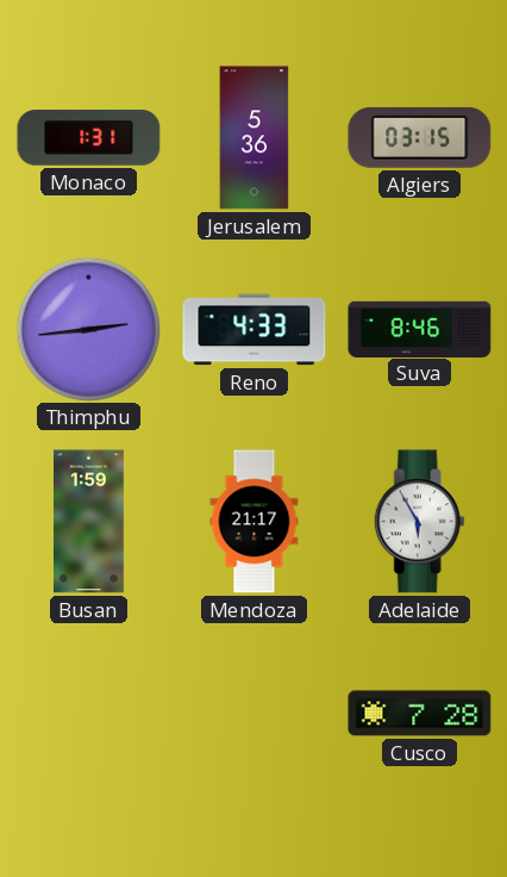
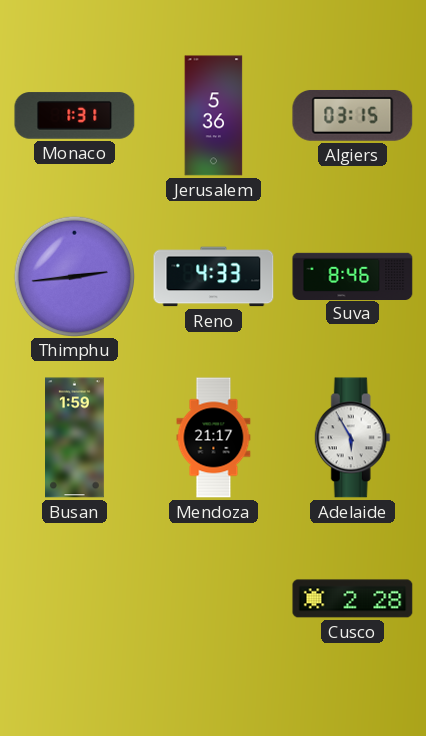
Cusco: 7:28 -> 2:28
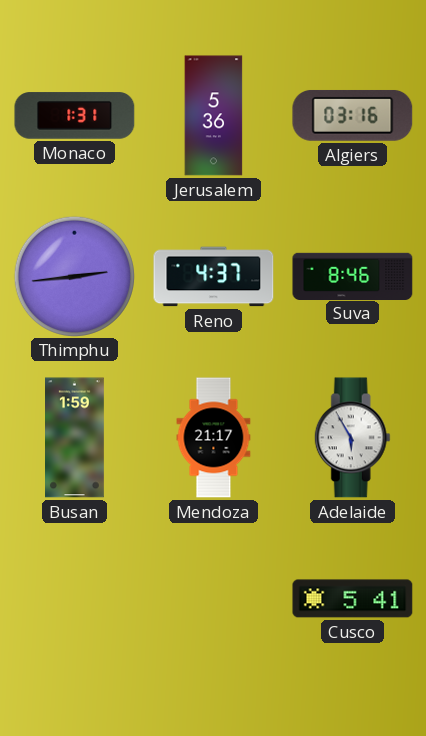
Algiers: 03:15 -> 03:16
Reno: 4:33 -> 4:37
Cusco: 2:28 -> 5:41
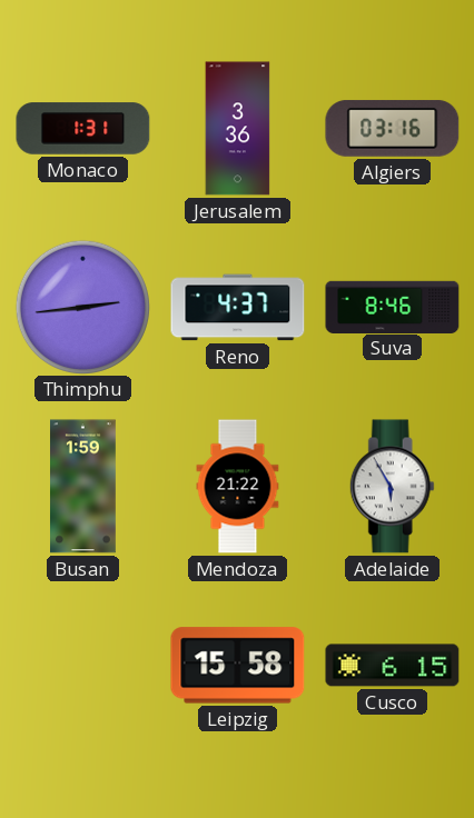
Jerusalem: 5:36 -> 3:36
Mendoza: 21:17 -> 21:22
Leipzig: none -> 15:58
Cusco: 5:41 -> 6:15
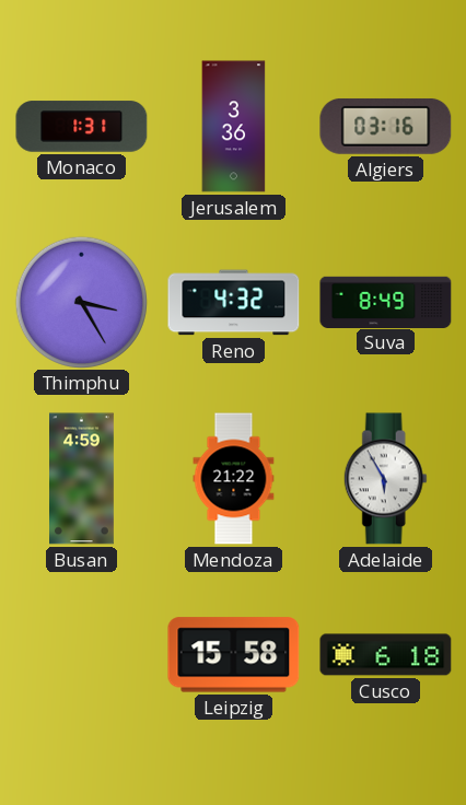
Thimphu: 2:44 -> 3:25
Reno: 4:37 -> 4:32
Suva: 8:46 -> 8:49
Busan: 1:59 -> 4:59
Cusco: 6:15 -> 6:18
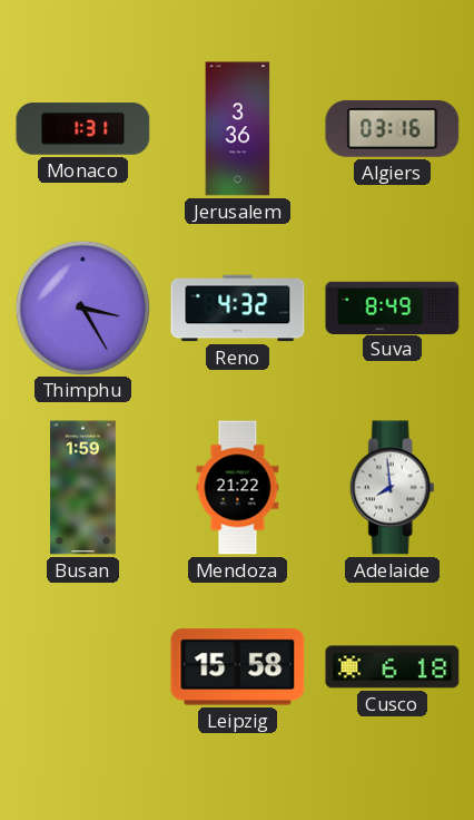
Busan: 4:59 -> 1:59
Adelaide: 5:55 -> 7:59
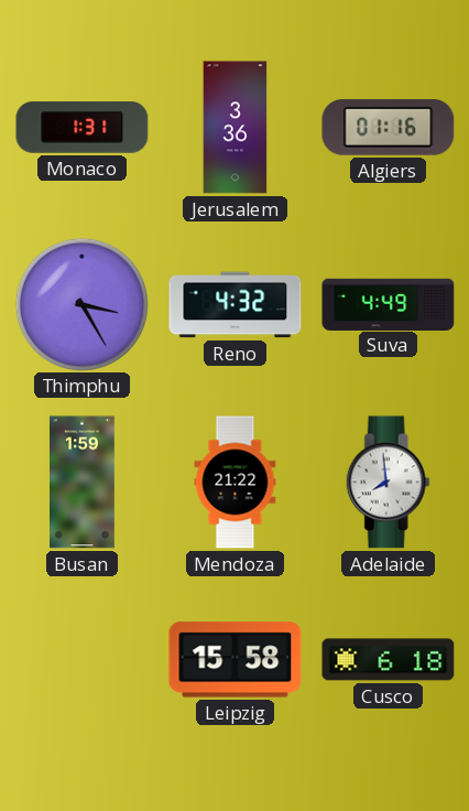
Algiers: 03:16 -> 01:16
Suva: 8:49 -> 4:49
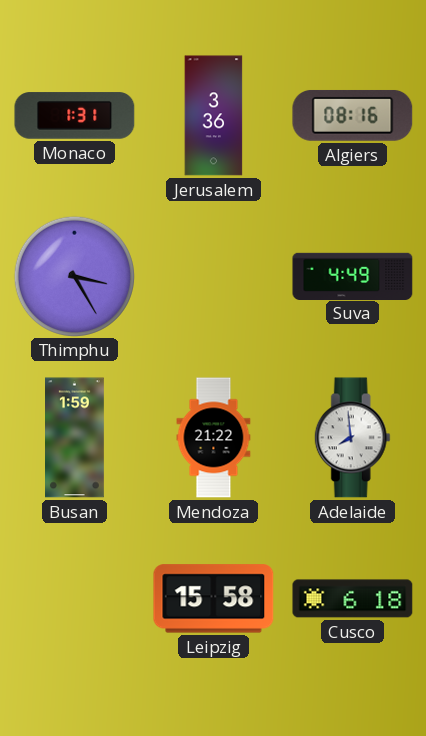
Algiers: 01:16 -> 08:16
Reno: 4:32 -> none
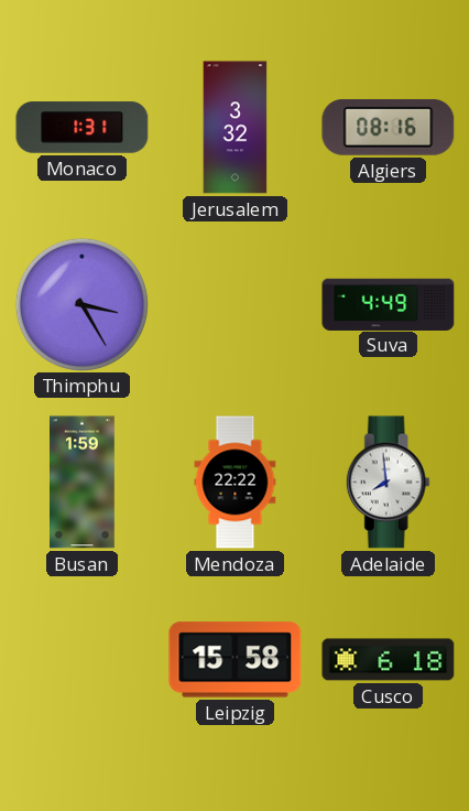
Jerusalem: 3:36 -> 3:32
Mendoza: 21:22 -> 22:22
